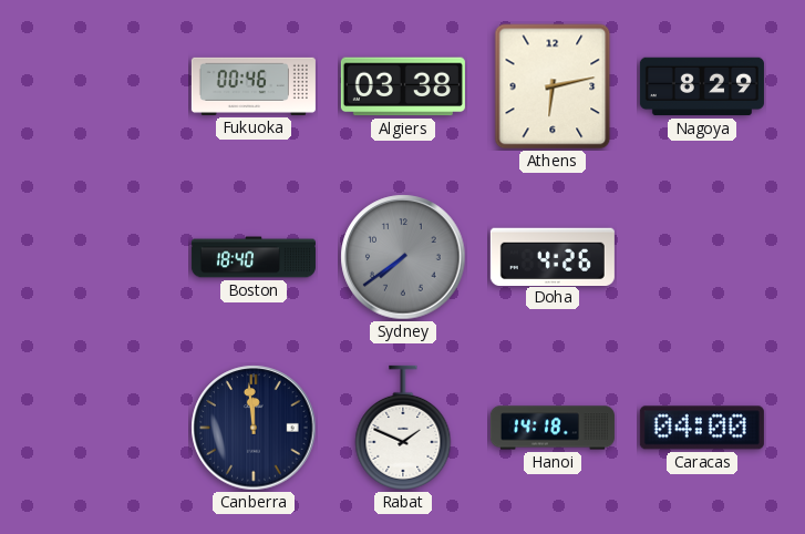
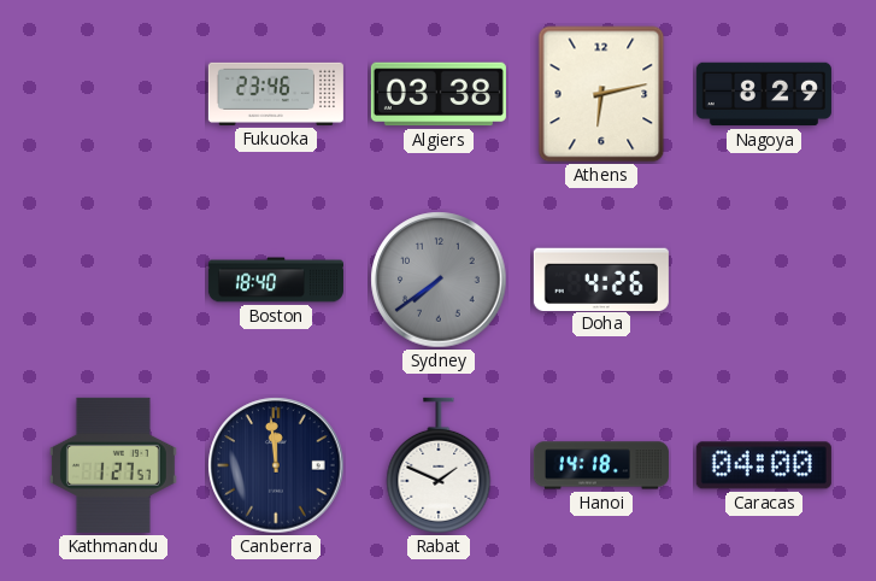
Fukuoka: 00:46 -> 23:46
Kathmandu: none -> 1:27
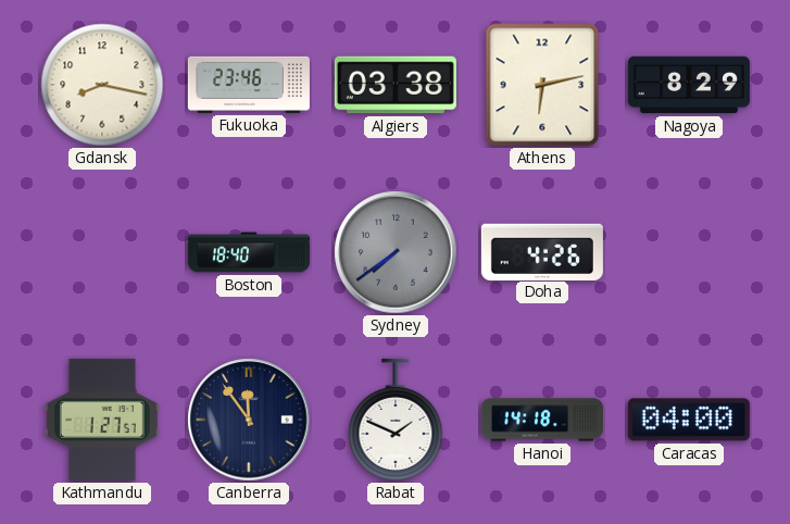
Gdansk: none -> 8:17
Canberra: 11:59 -> 11:54
